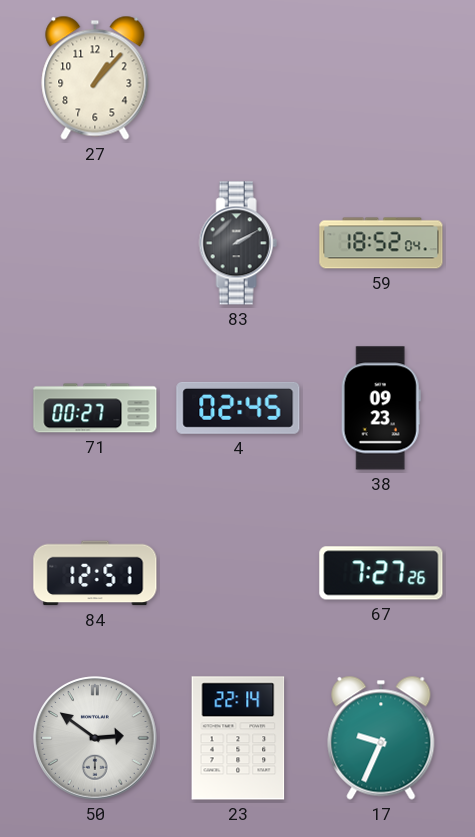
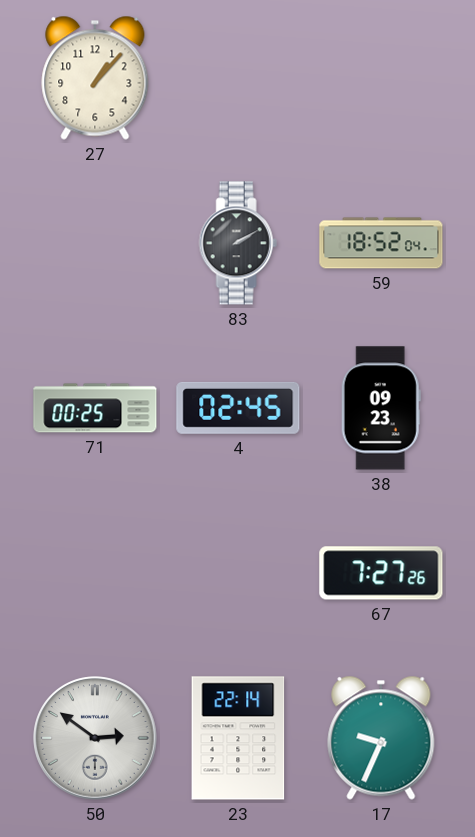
71: 00:27 -> 00:25
84: 12:51 -> none
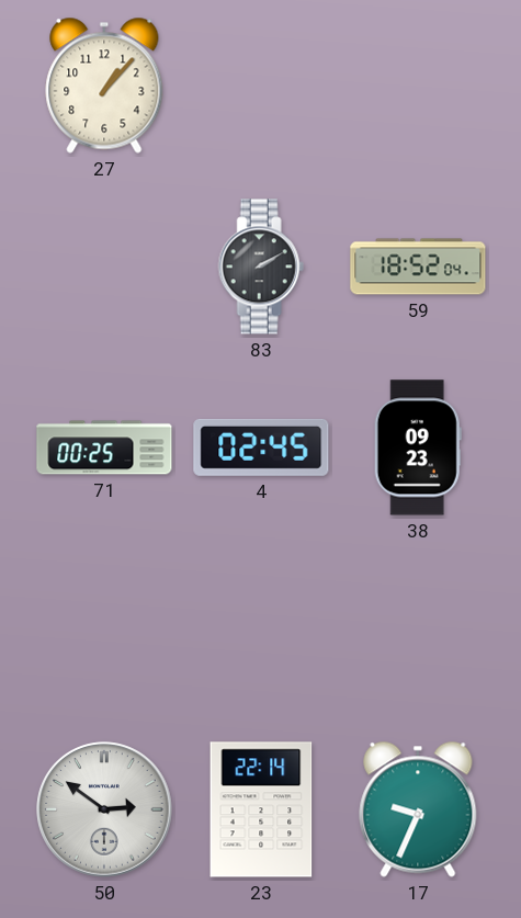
67: 7:27 -> none
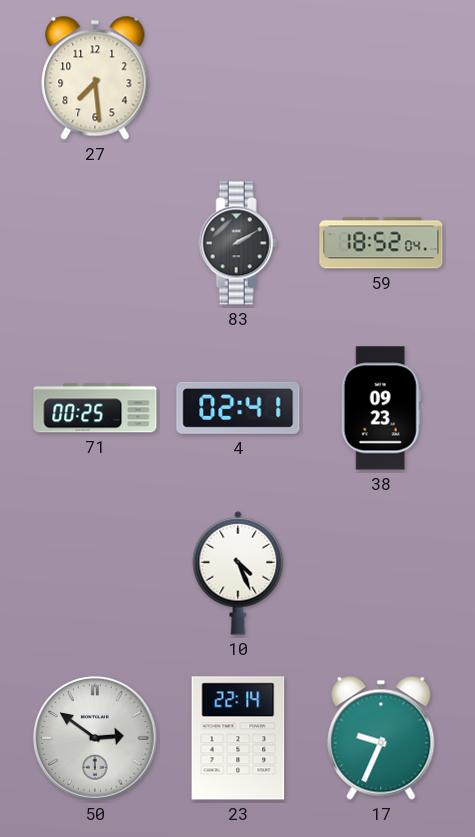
27: 1:07 -> 7:29
4: 02:45 -> 02:41
10: none -> 4:26
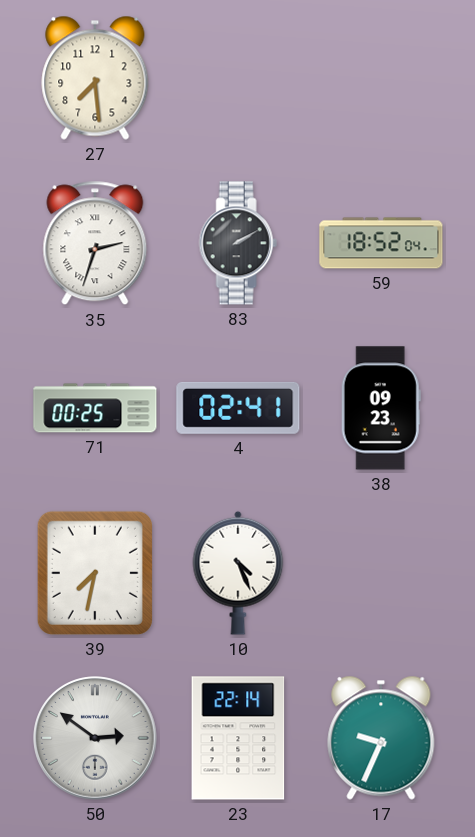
35: none -> 2:33
39: none -> 7:32
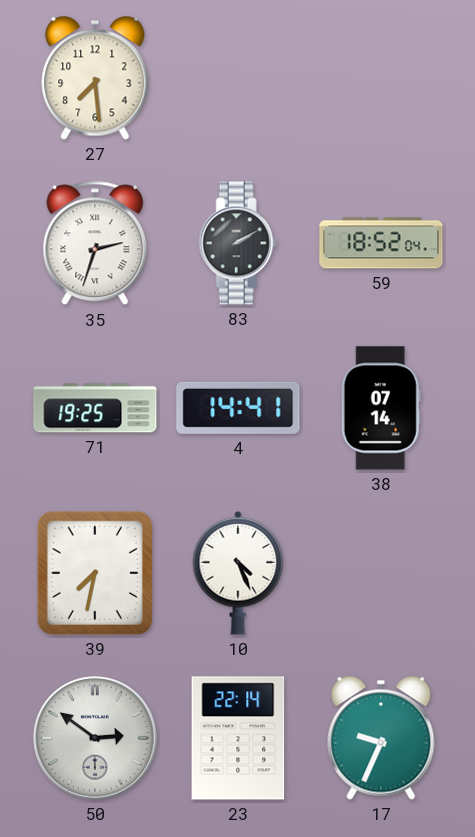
71: 00:25 -> 19:25
4: 02:41 -> 14:41
38: 09:23 -> 07:14
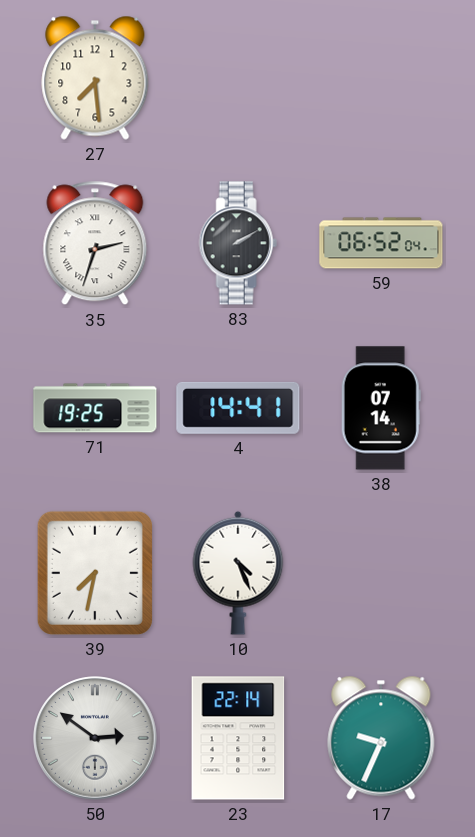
59: 18:52 -> 06:52
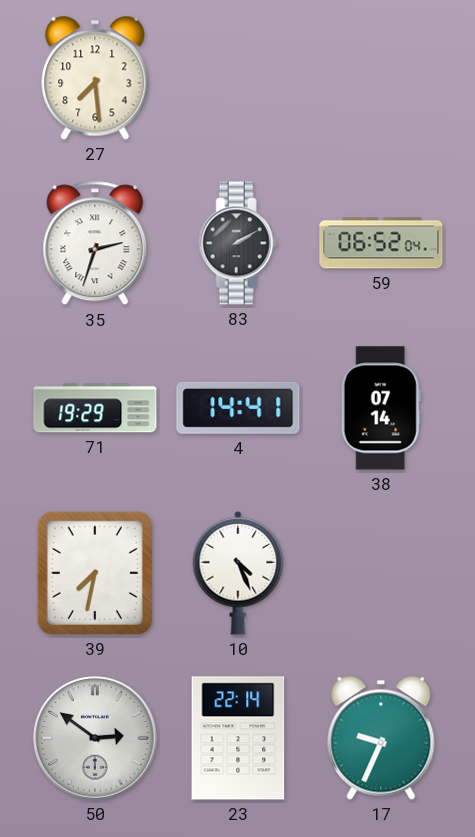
71: 19:25 -> 19:29
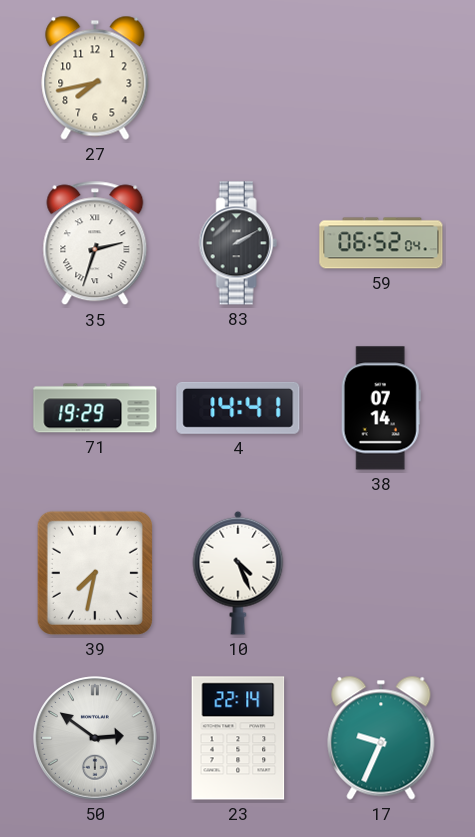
27: 7:29 -> 7:43
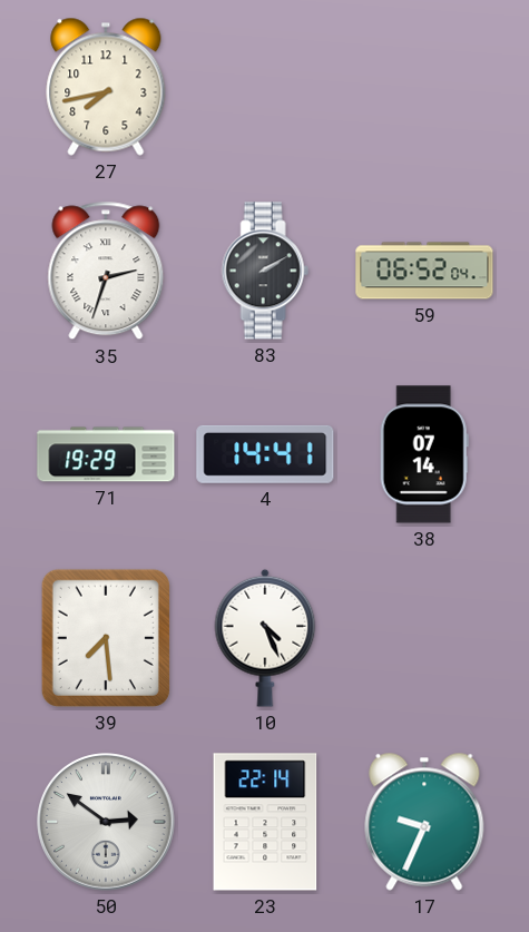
39: 7:32 -> 7:29
